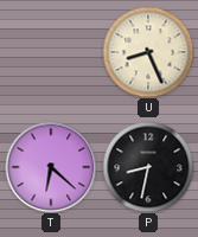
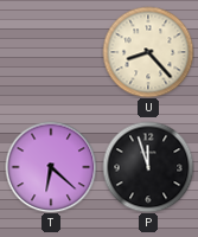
U: 8:26 -> 8:23
P: 8:32 -> 11:57
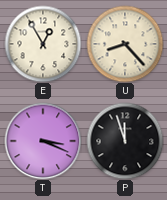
E: none -> 12:55
T: 6:22 -> 3:19
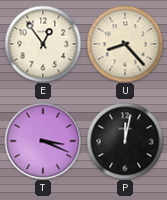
E: 12:55 -> 12:54
P: 11:57 -> 12:02
